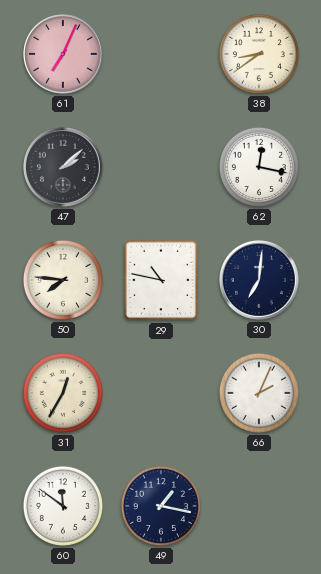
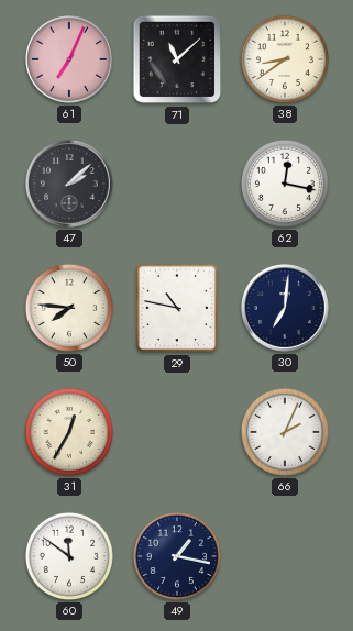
71: none -> 11:08
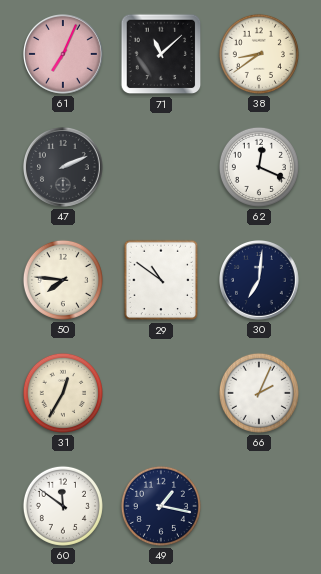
47: 2:08 -> 2:11
62: 12:17 -> 12:19
29: 10:47 -> 10:51
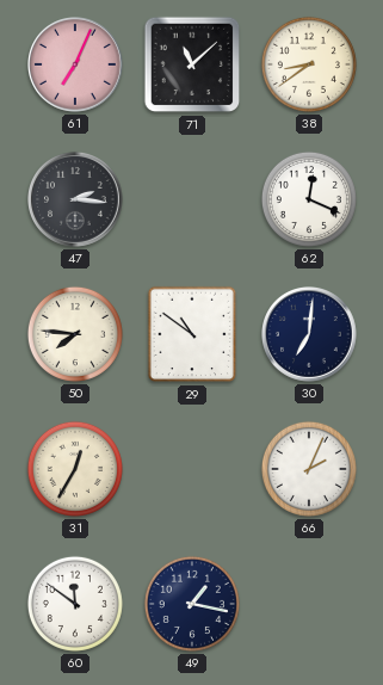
47: 2:11 -> 2:16
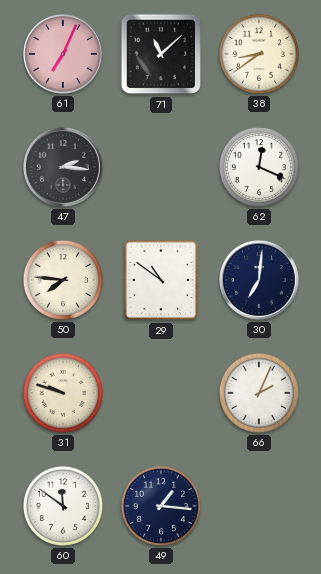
31: 12:35 -> 9:48
49: 1:17 -> 1:16
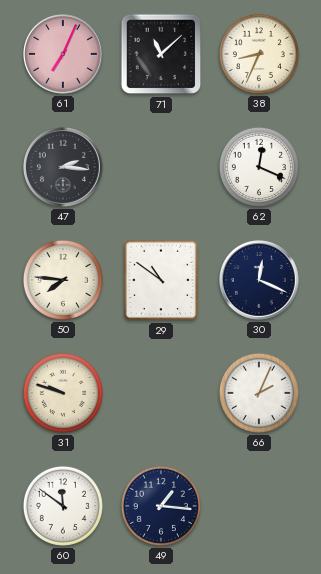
38: 8:39 -> 8:34
30: 7:01 -> 12:19
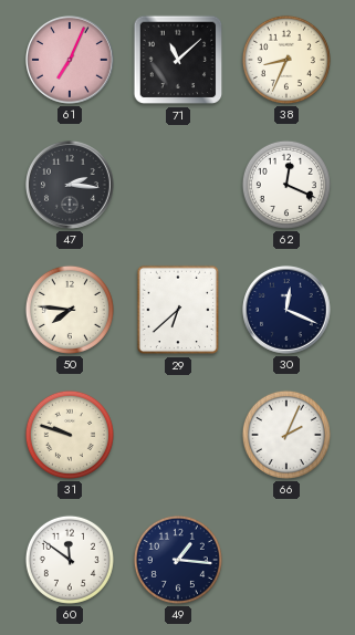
29: 10:51 -> 6:38
